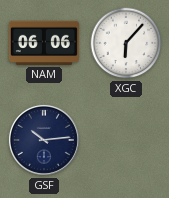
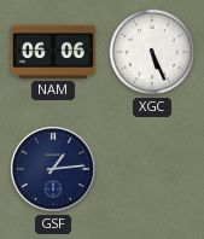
XGC: 6:07 -> 5:26
GSF: 10:14 -> 1:14
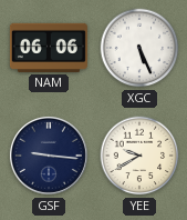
GSF: 1:14 -> 9:16
YEE: none -> 9:40
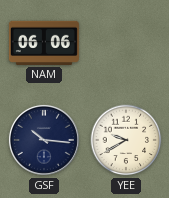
XGC: 5:26 -> none
GSF: 9:16 -> 10:16
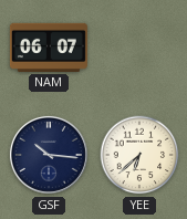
NAM: 06:06 -> 06:07
YEE: 9:40 -> 6:38
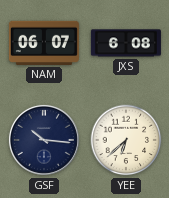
JXS: none -> 6:08
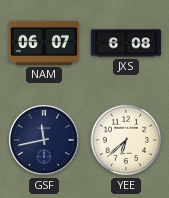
GSF: 10:16 -> 11:43
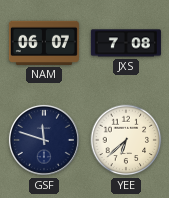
JXS: 6:08 -> 7:08
GSF: 11:43 -> 11:48
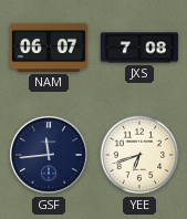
GSF: 11:48 -> 11:44
YEE: 6:38 -> 6:42
